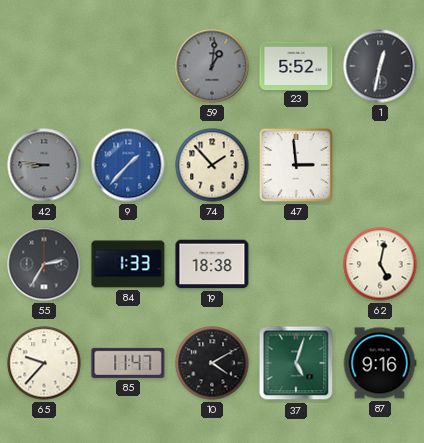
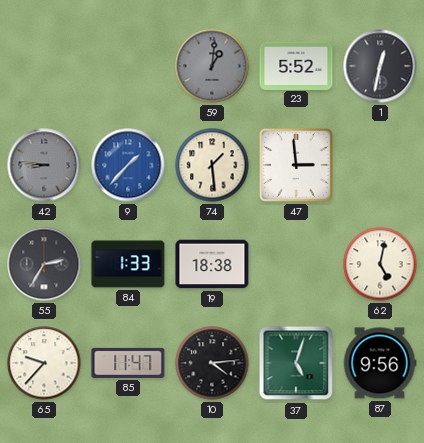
74: 1:53 -> 1:29
10: 4:10 -> 4:14
87: 9:16 -> 9:56
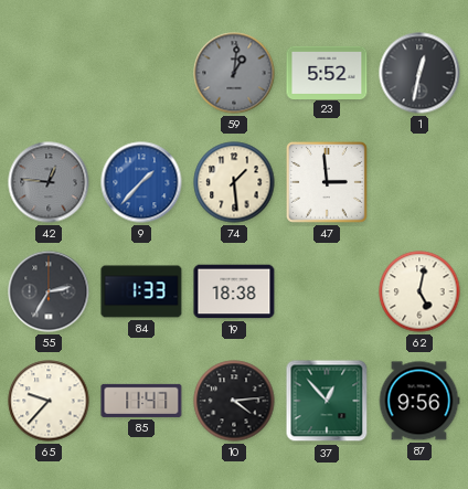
42: 8:46 -> 12:46
37: 5:03 -> 12:53
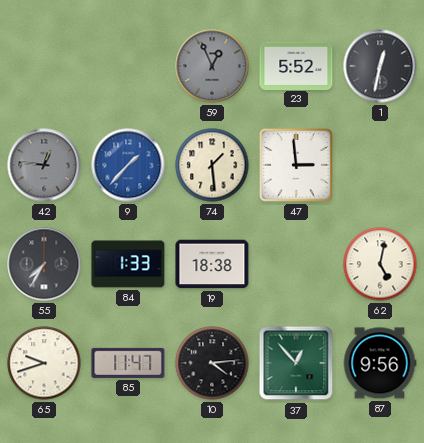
59: 1:01 -> 12:56
55: 2:35 -> 7:35
65: 9:37 -> 9:42
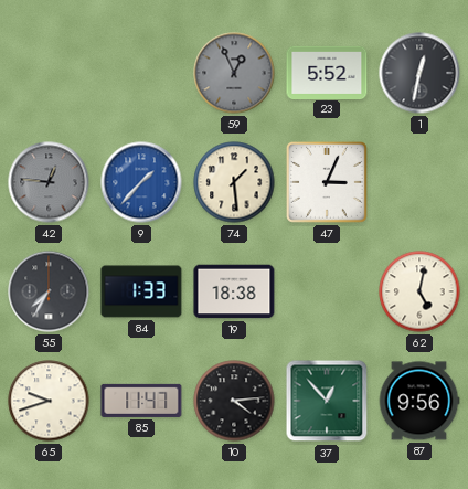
47: 2:59 -> 3:04
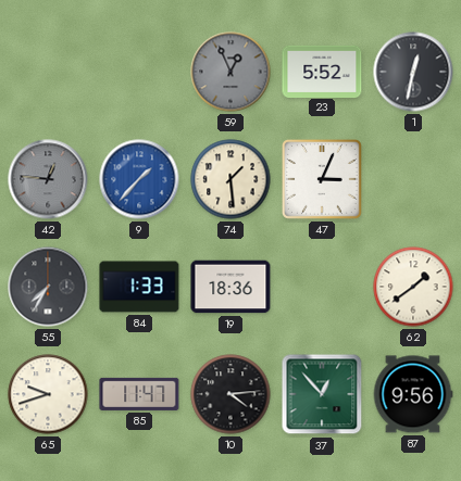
19: 18:38 -> 18:36
62: 5:02 -> 1:39
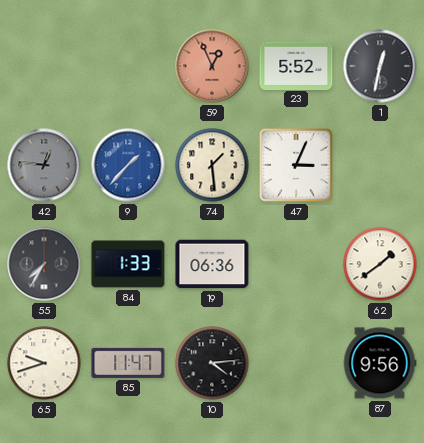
59 dial: grey -> salmon
19: 18:36 -> 06:36
37: 12:53 -> none
